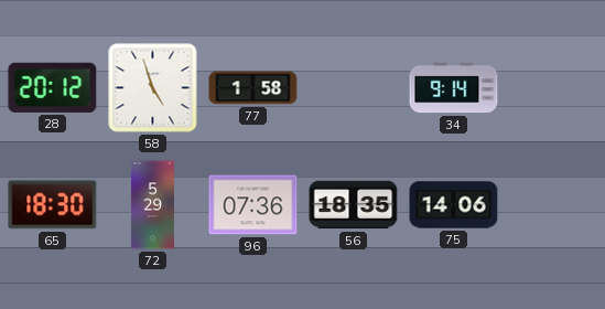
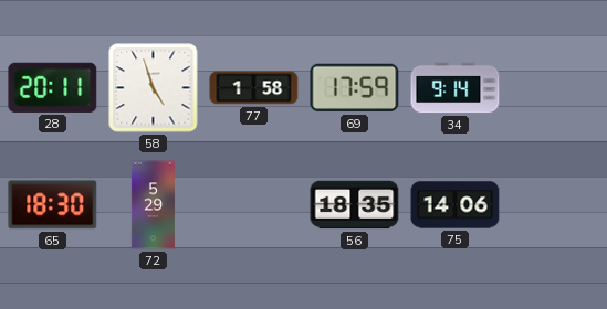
28: 20:12 -> 20:11
69: none -> 17:59
96: 07:36 -> none
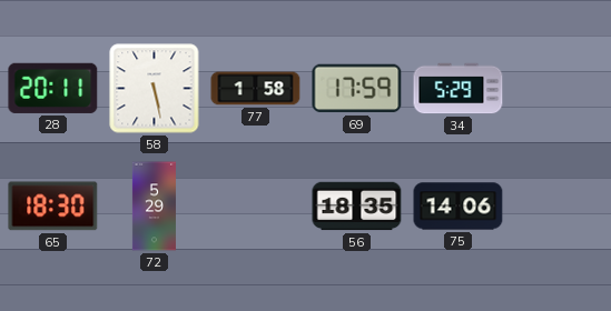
58: 4:57 -> 5:28
34: 9:14 -> 5:29
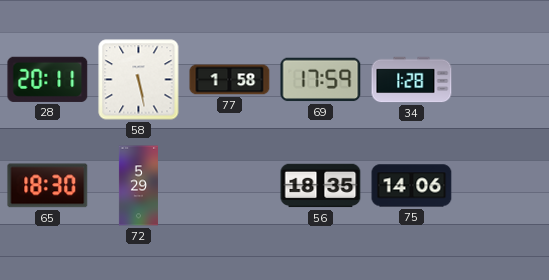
34: 5:29 -> 1:28
